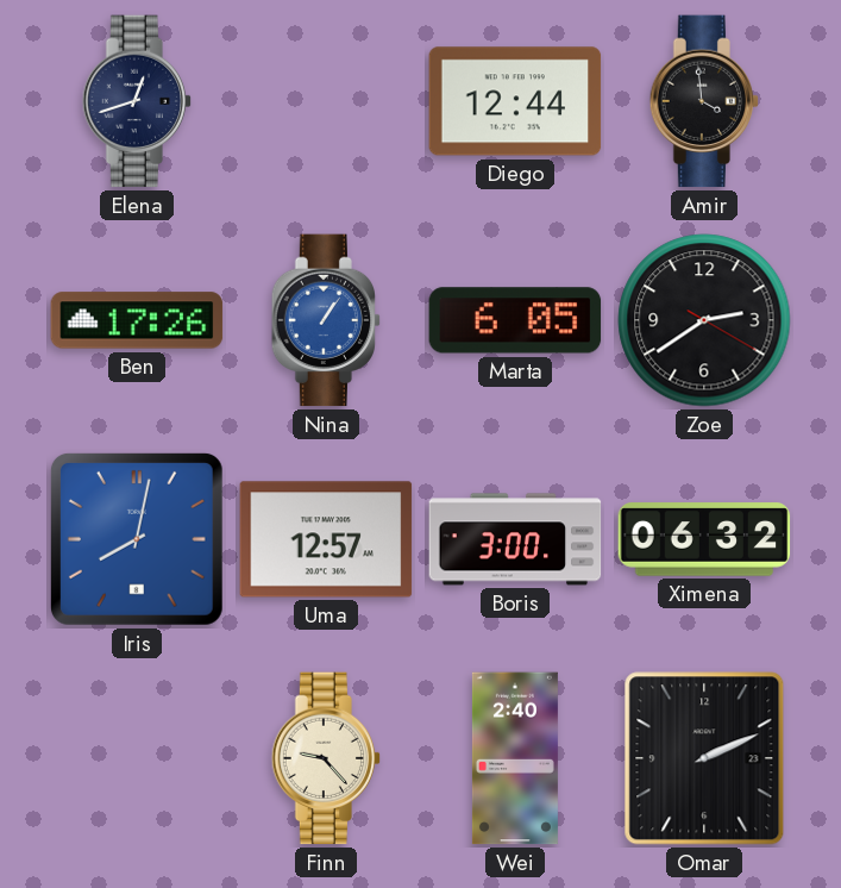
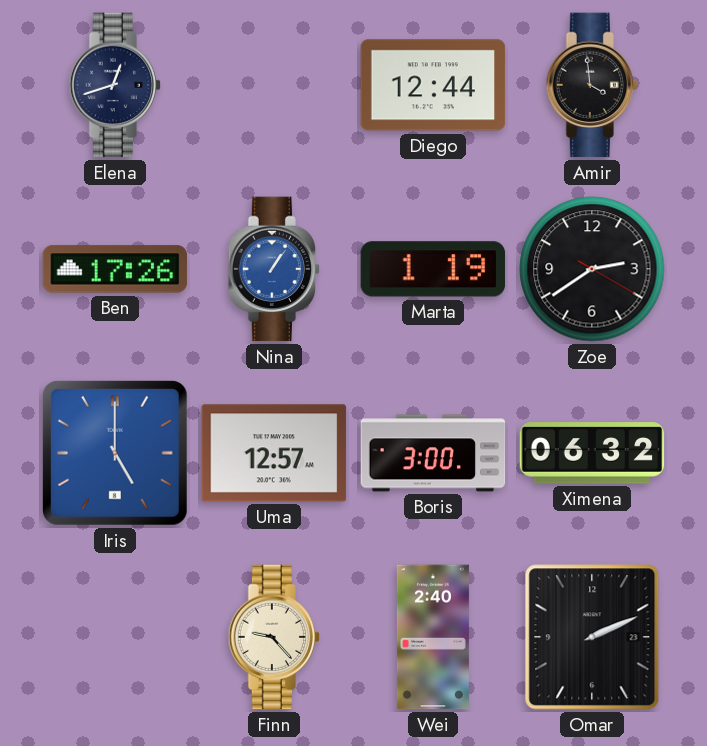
Marta: 6:05 -> 1:19
Iris: 8:02 -> 5:00
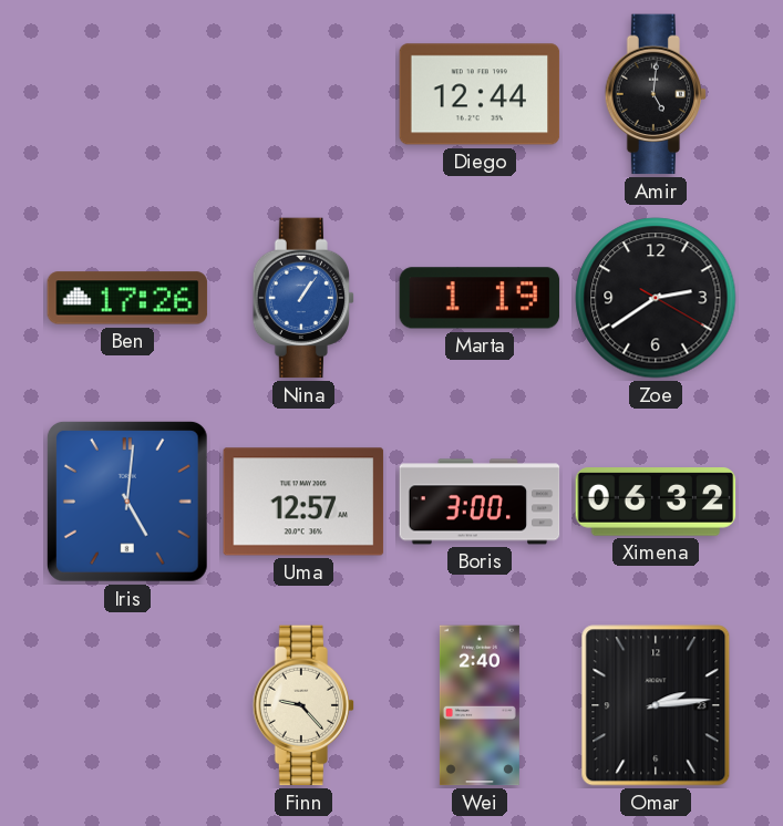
Elena: 12:42 -> none
Amir: 3:59 -> 5:01
Iris: 5:00 -> 5:01
Omar: 2:11 -> 2:14
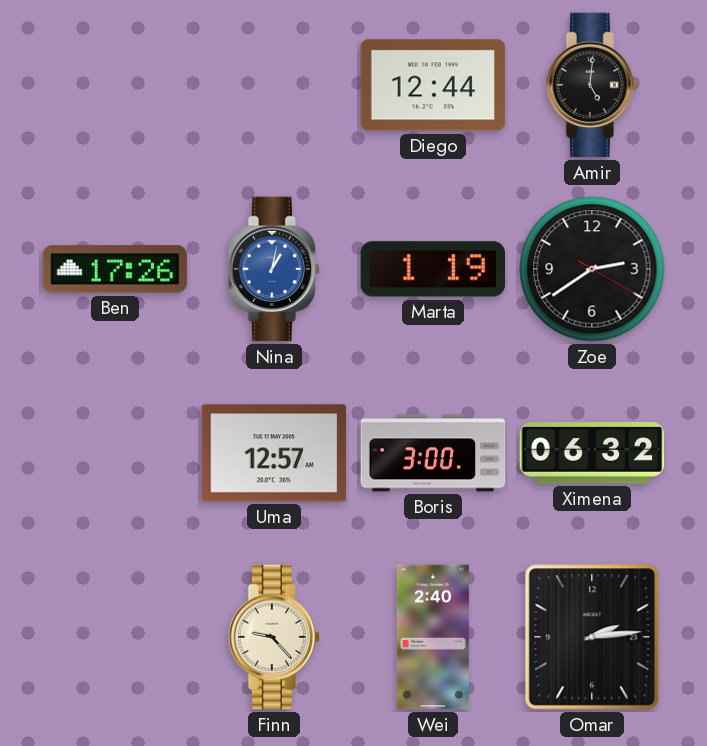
Nina: 1:06 -> 1:02
Iris: 5:01 -> none
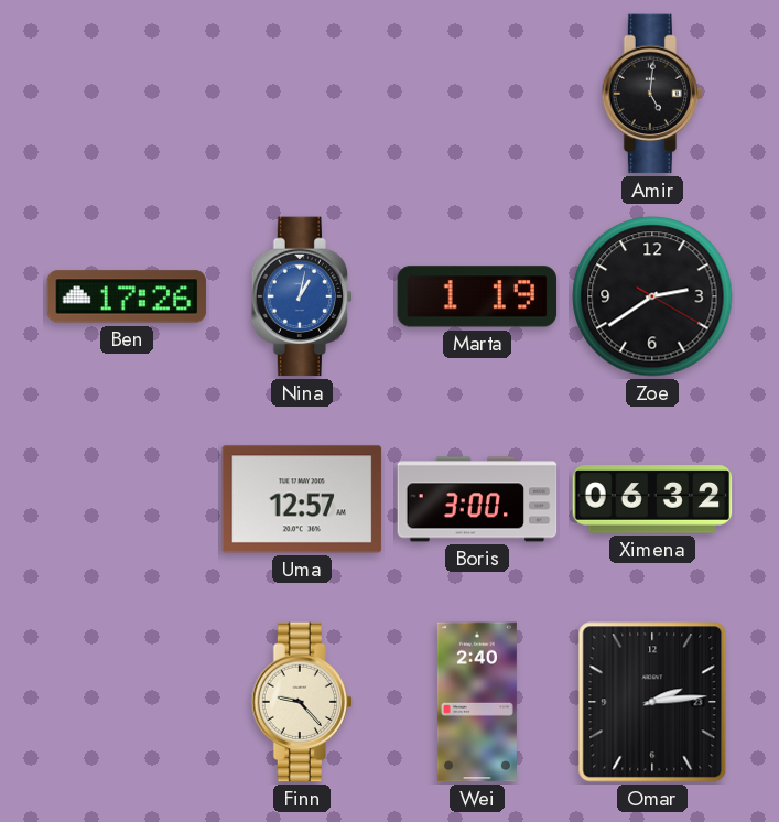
Diego: 12:44 -> none
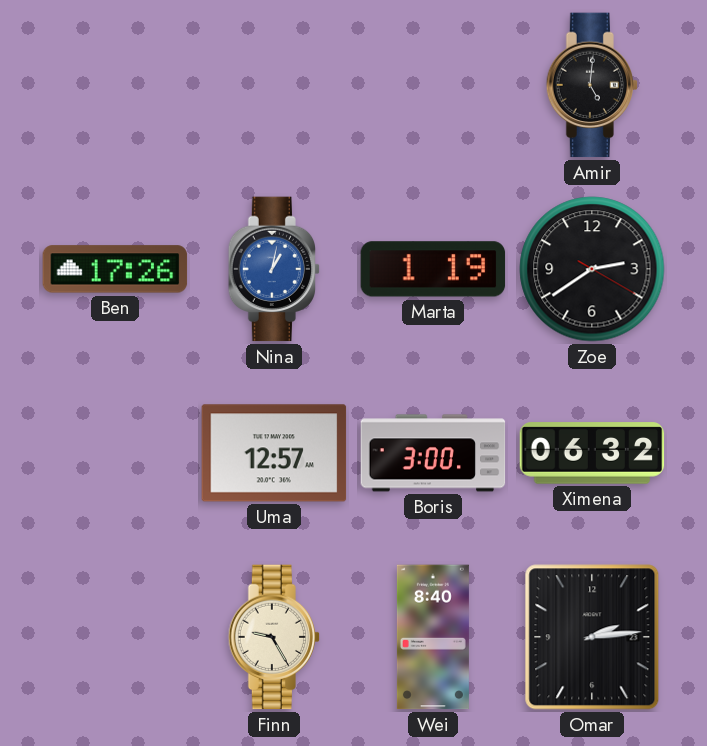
Finn: 9:23 -> 9:25
Wei: 2:40 -> 8:40
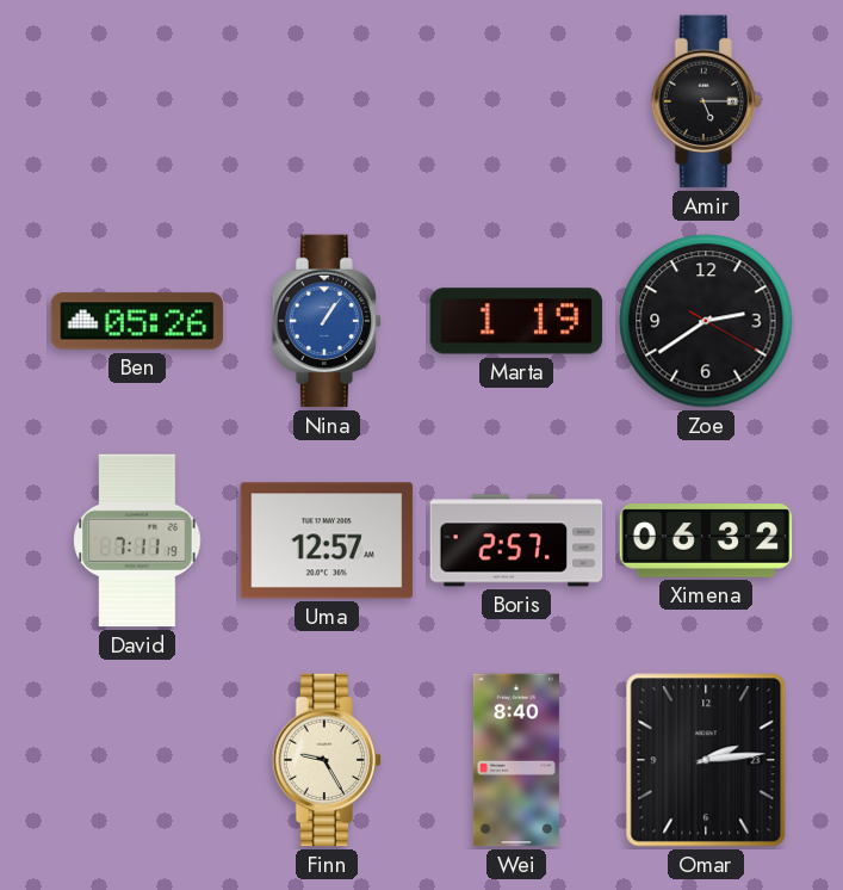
Amir: 5:01 -> 5:15
Ben: 17:26 -> 05:26
Nina: 1:02 -> 1:06
David: none -> 7:11
Boris: 3:00 -> 2:57
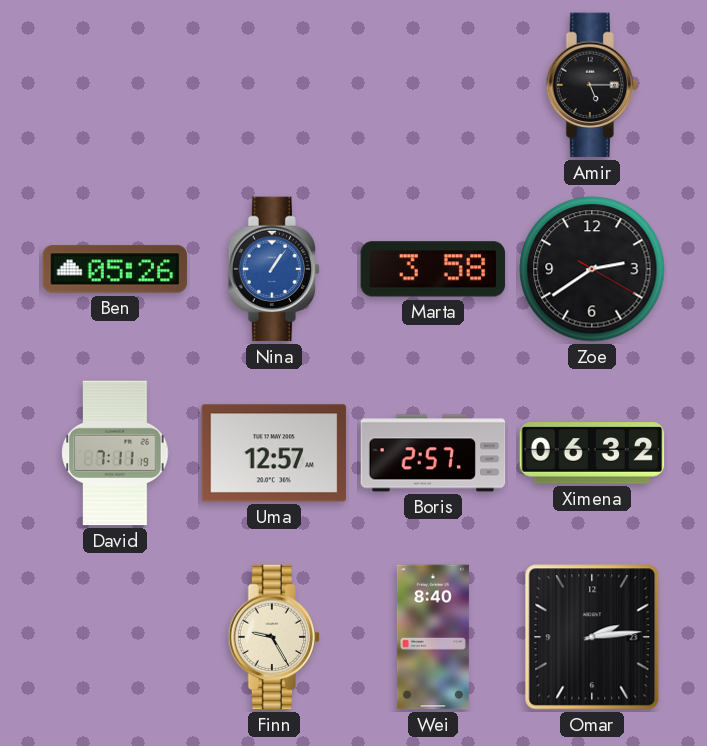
Marta: 1:19 -> 3:58
